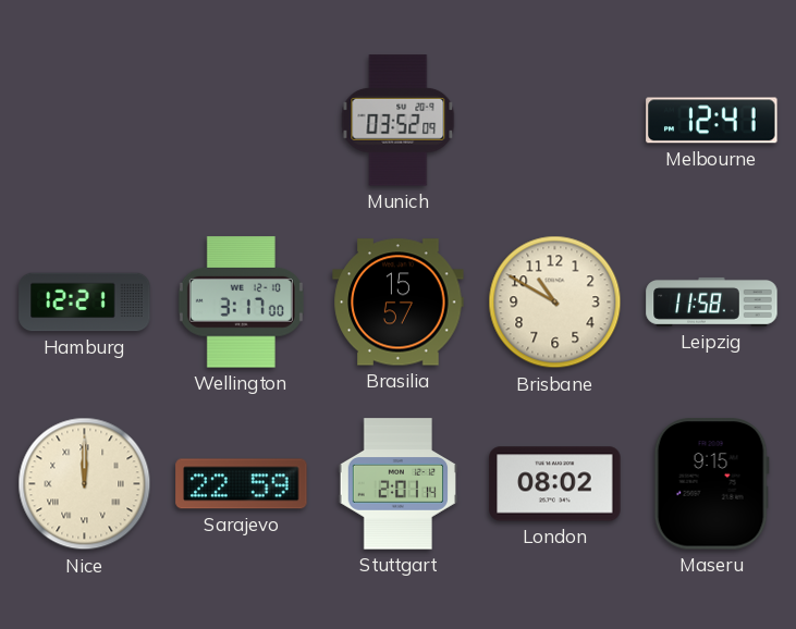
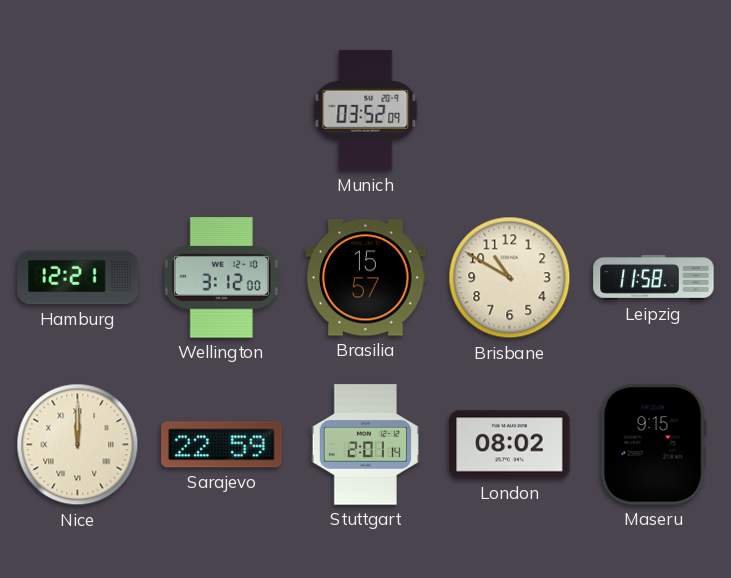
Melbourne: 12:41 -> none
Wellington: 3:17 -> 3:12
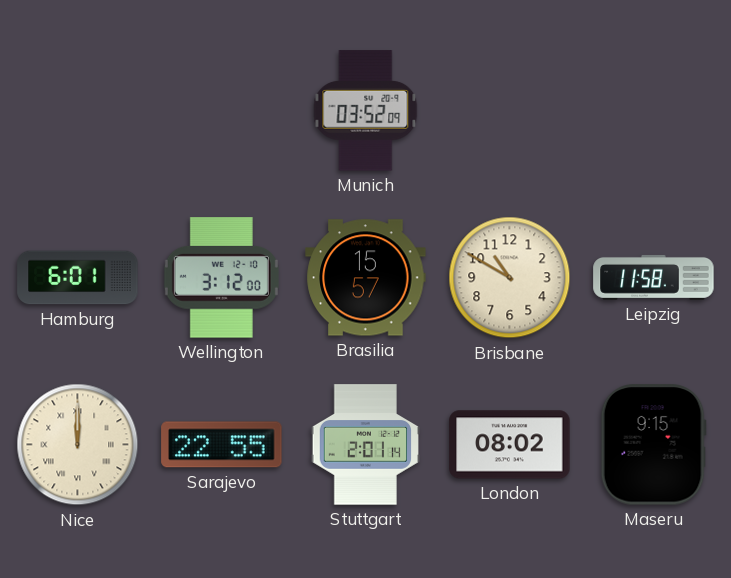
Hamburg: 12:21 -> 6:01
Sarajevo: 22:59 -> 22:55
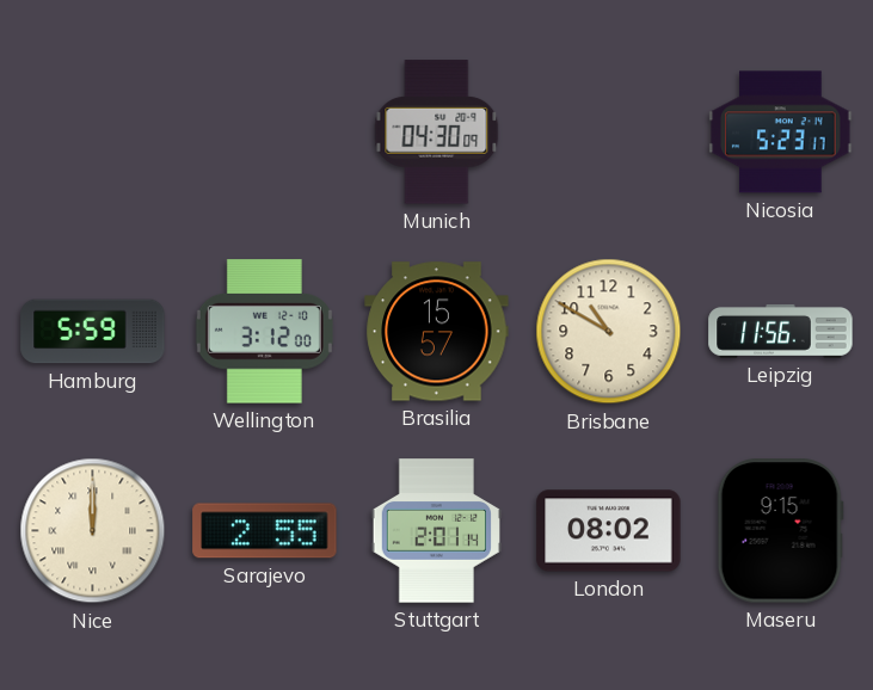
Munich: 03:52 -> 04:30
Nicosia: none -> 5:23
Hamburg: 6:01 -> 5:59
Leipzig: 11:58 -> 11:56
Sarajevo: 22:55 -> 2:55
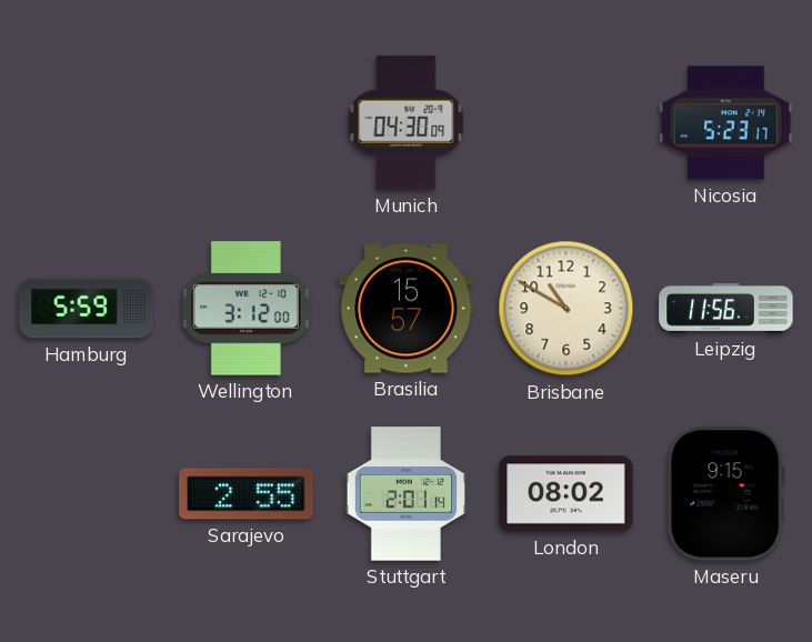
Nice: 12:00 -> none
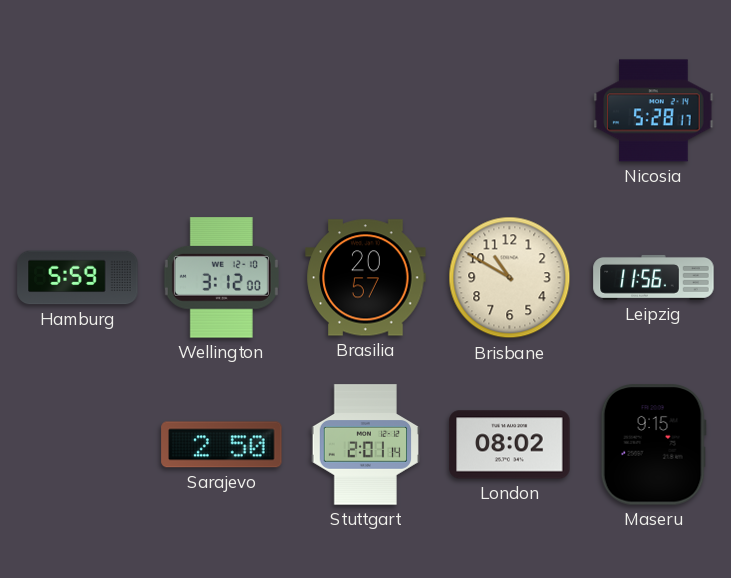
Munich: 04:30 -> none
Nicosia: 5:23 -> 5:28
Brasilia: 15:57 -> 20:57
Sarajevo: 2:55 -> 2:50
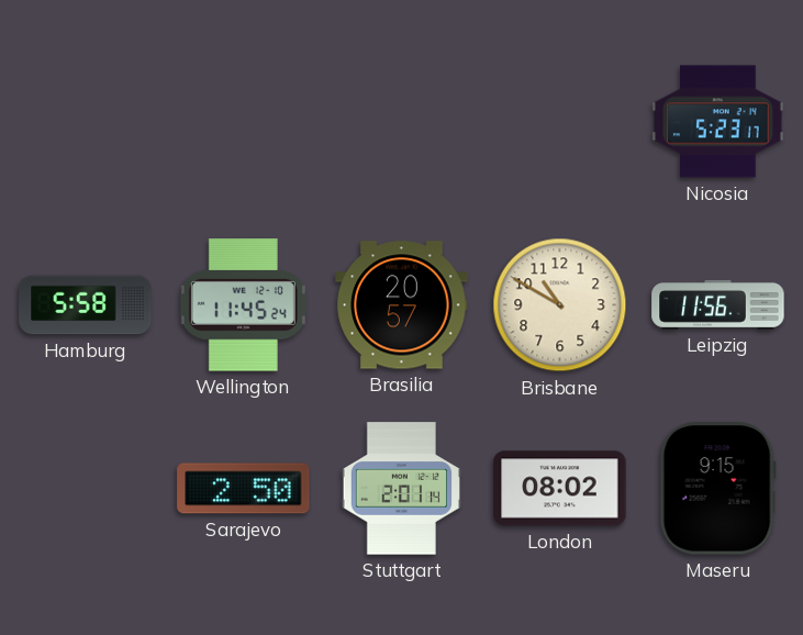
Nicosia: 5:28 -> 5:23
Hamburg: 5:59 -> 5:58
Wellington: 3:12 -> 11:45
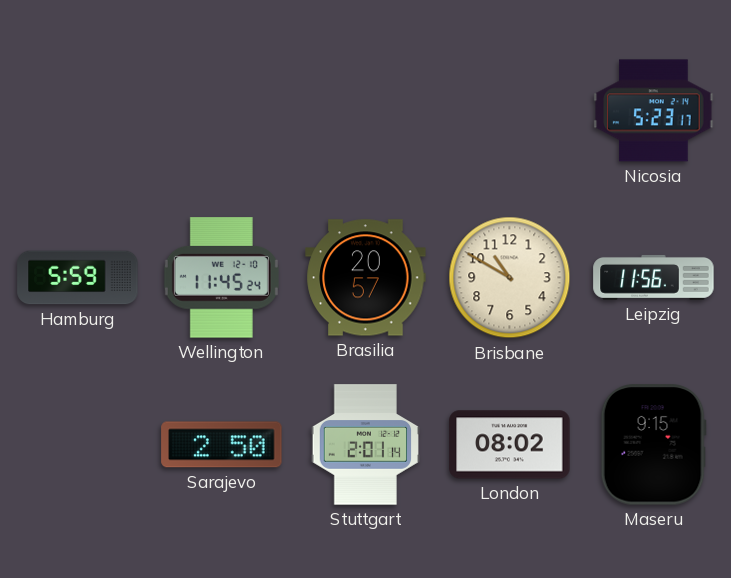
Hamburg: 5:58 -> 5:59
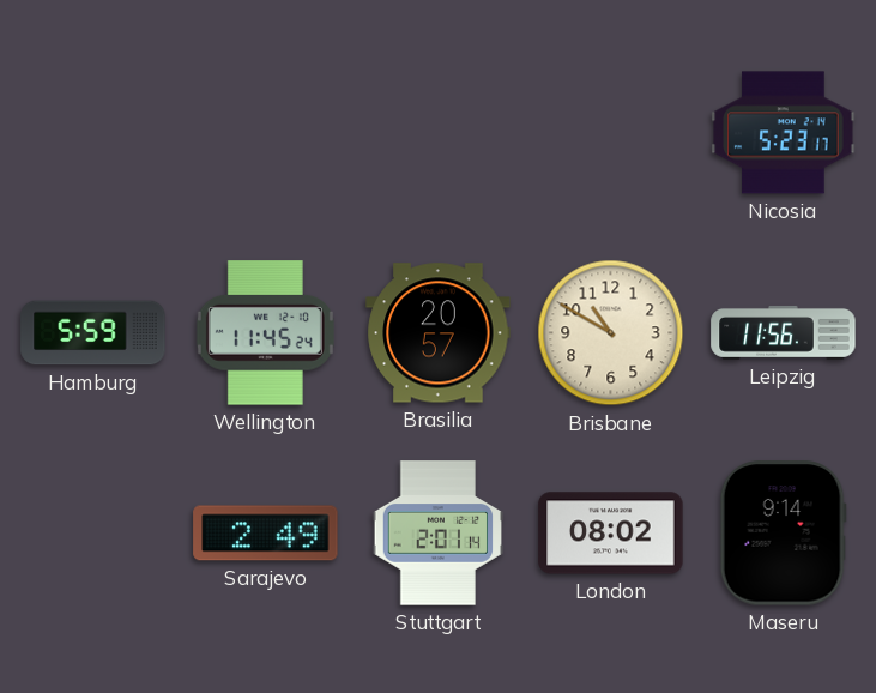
Sarajevo: 2:50 -> 2:49
Maseru: 9:15 -> 9:14
